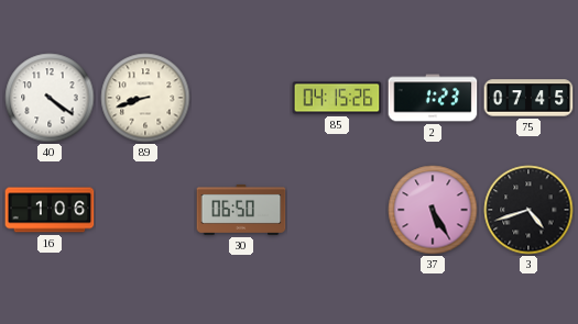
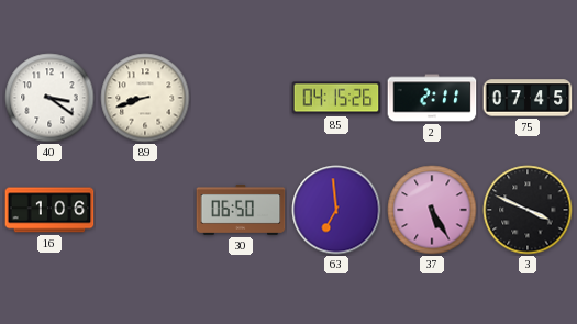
40: 4:21 -> 3:21
2: 1:23 -> 2:11
63: none -> 6:59
3: 4:42 -> 3:49
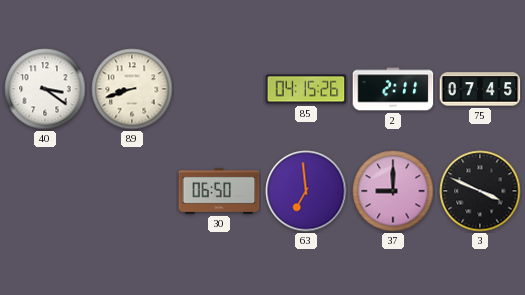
16: 1:06 -> none
37: 5:25 -> 9:00
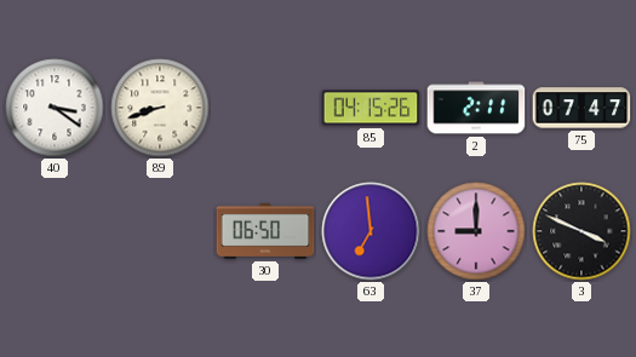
75: 07:45 -> 07:47
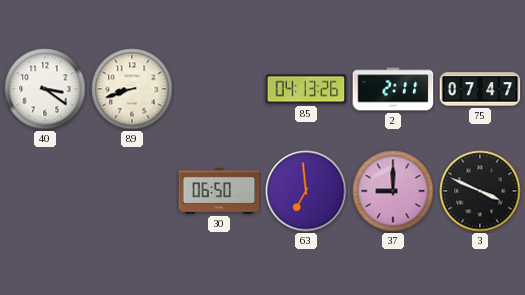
85: 04:15 -> 04:13
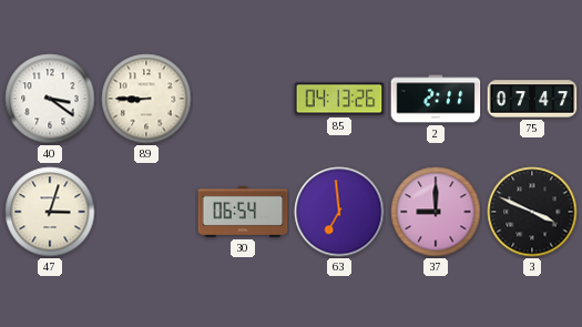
89: 8:42 -> 8:45
47: none -> 3:03
30: 06:50 -> 06:54
